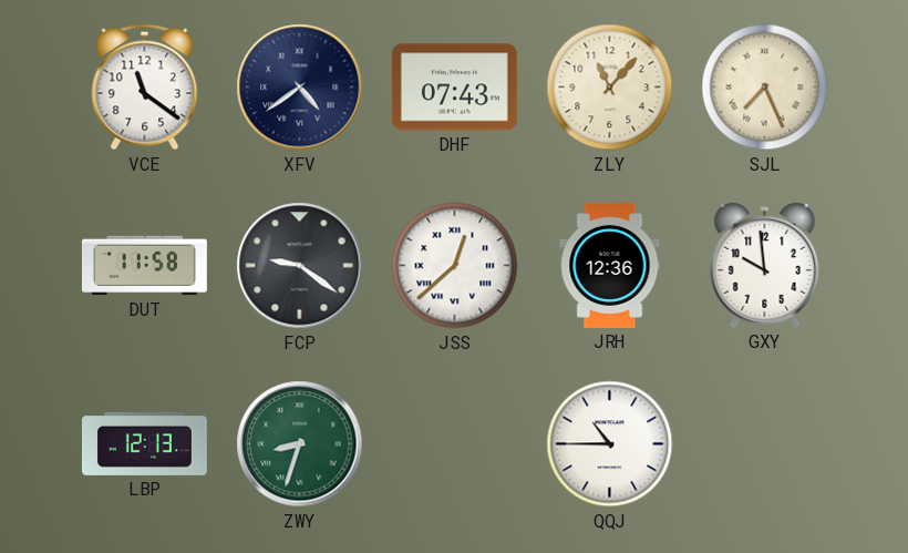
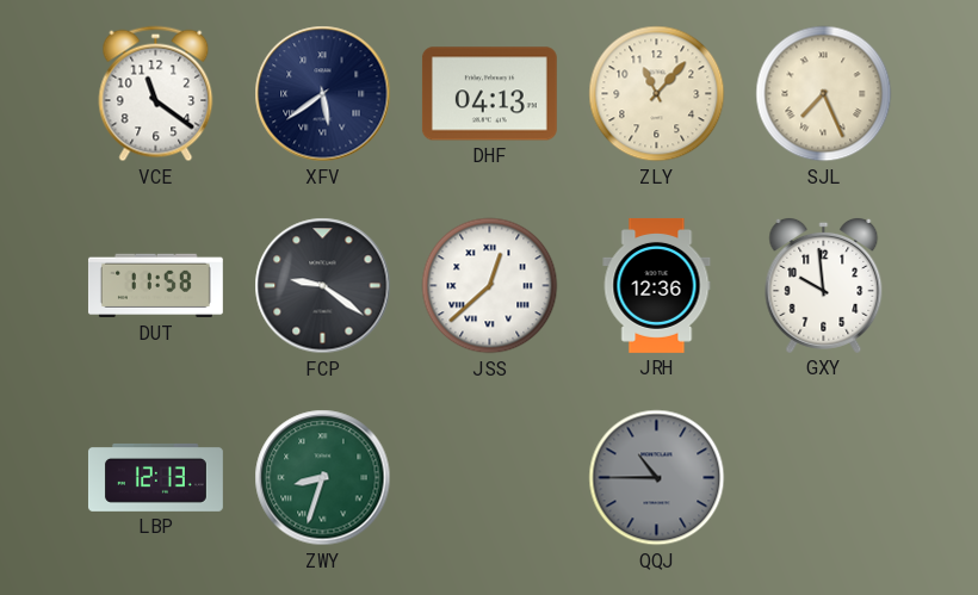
XFV: 4:39 -> 5:39
DHF: 07:43 -> 04:13
QQJ dial: white -> grey
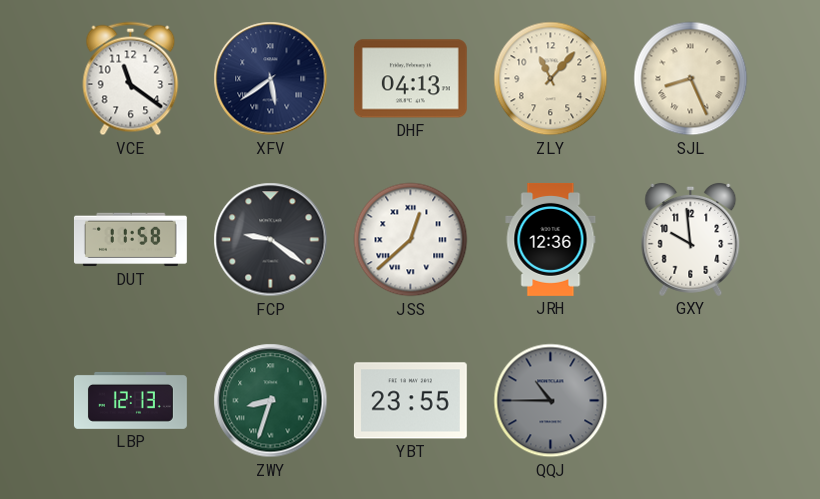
SJL: 7:26 -> 8:26
YBT: none -> 23:55
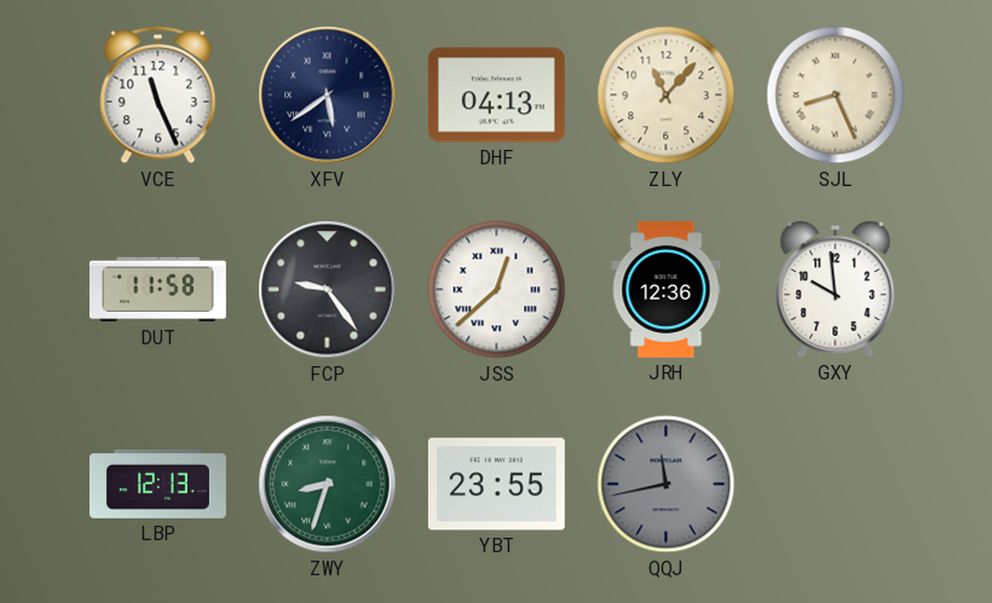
VCE: 11:21 -> 11:26
FCP: 9:21 -> 9:24
QQJ: 10:45 -> 11:43
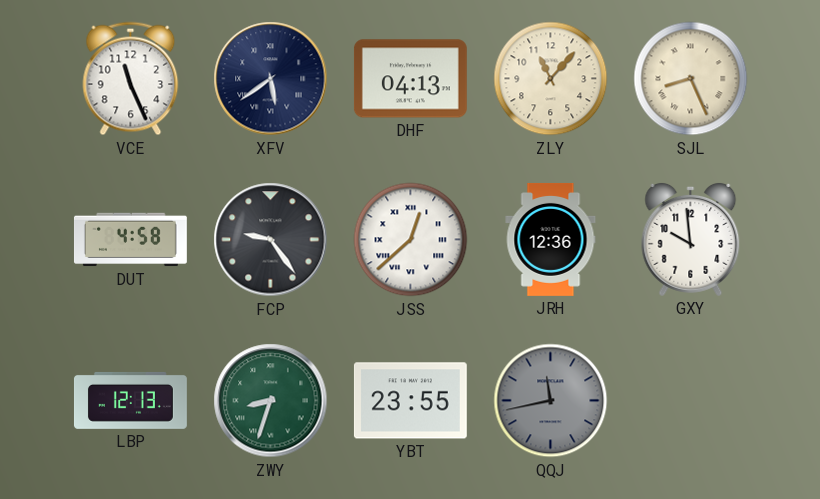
DUT: 11:58 -> 4:58
